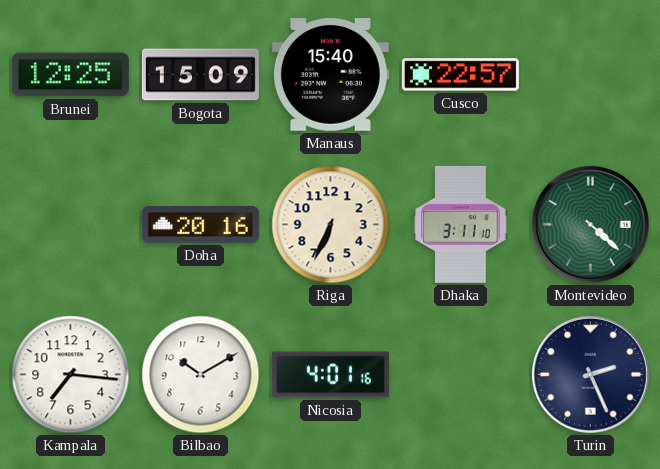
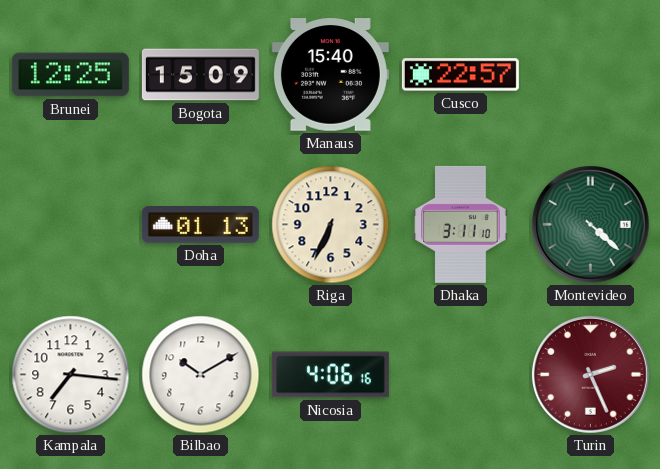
Doha: 20:16 -> 01:13
Nicosia: 4:01 -> 4:06
Turin dial: navy -> burgundy
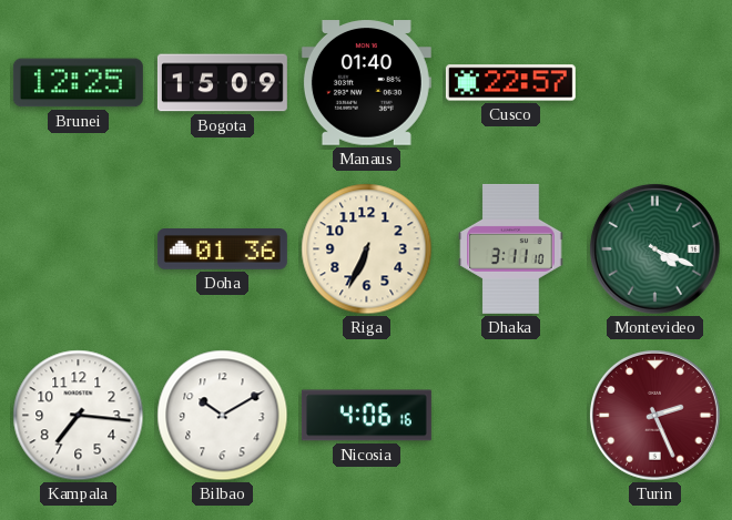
Manaus: 15:40 -> 01:40
Doha: 01:13 -> 01:36
Montevideo: 4:22 -> 4:19
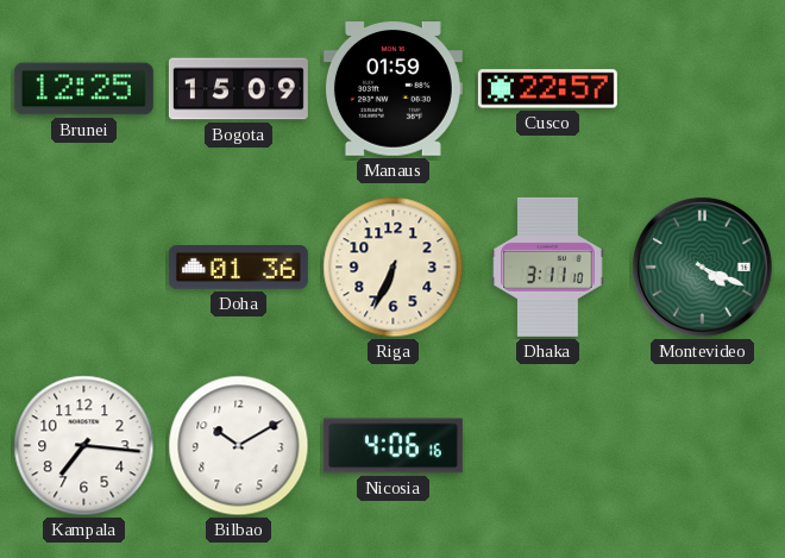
Manaus: 01:40 -> 01:59
Turin: 2:26 -> none
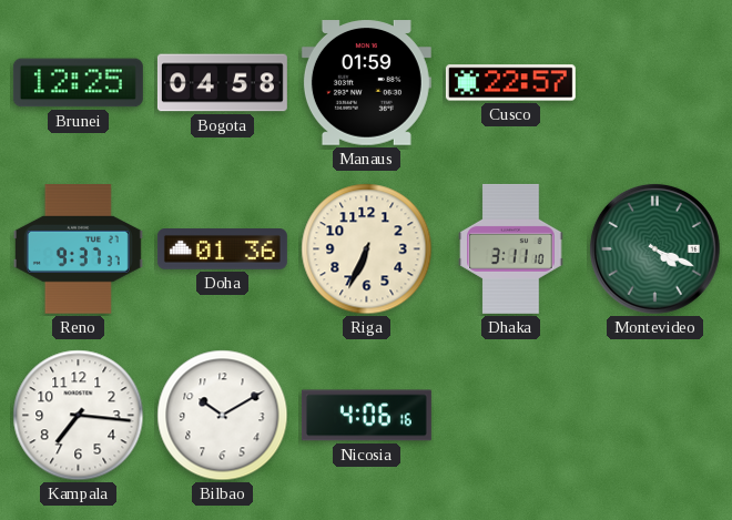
Bogota: 15:09 -> 04:58
Reno: none -> 9:37
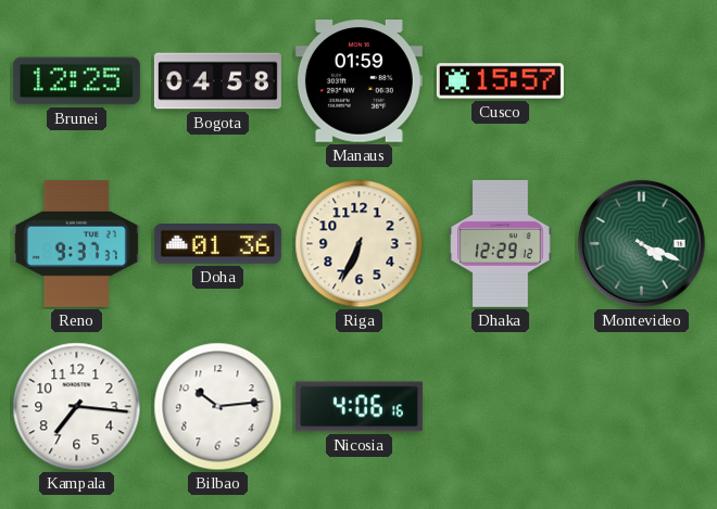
Cusco: 22:57 -> 15:57
Dhaka: 3:11 -> 12:29
Bilbao: 10:10 -> 10:14
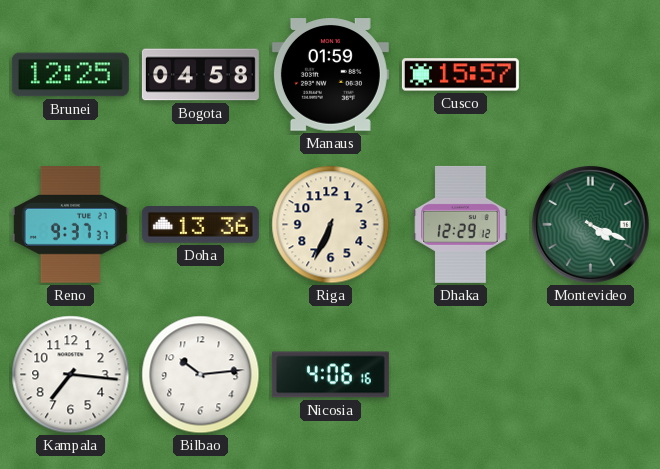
Doha: 01:36 -> 13:36
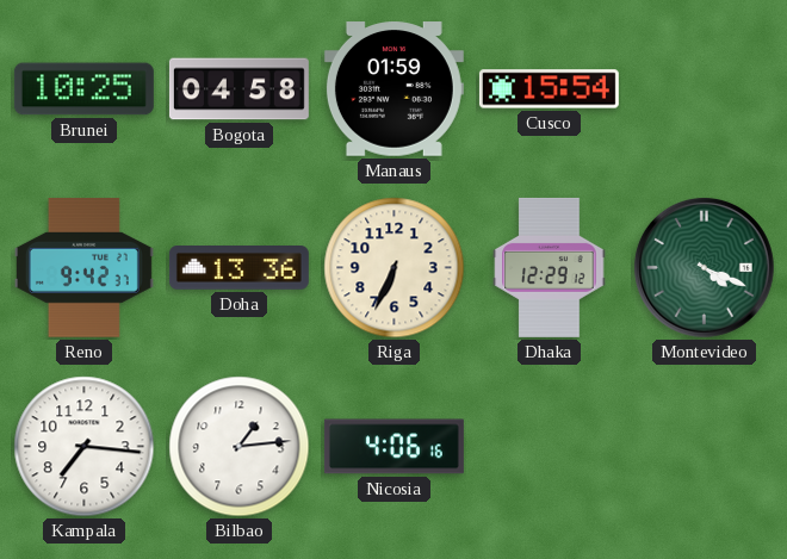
Brunei: 12:25 -> 10:25
Cusco: 15:57 -> 15:54
Reno: 9:37 -> 9:42
Bilbao: 10:14 -> 1:14
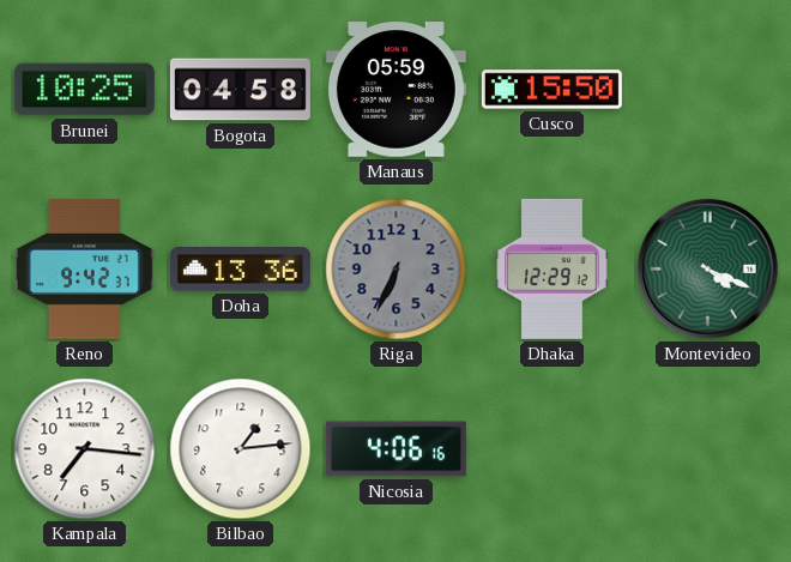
Manaus: 01:59 -> 05:59
Cusco: 15:54 -> 15:50
Riga dial: cream -> grey
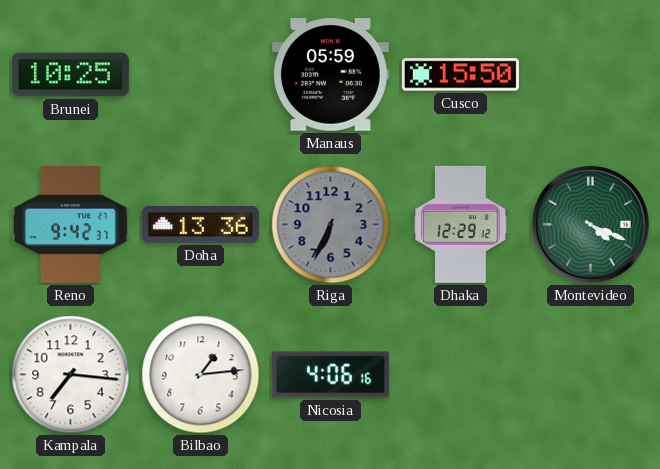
Bogota: 04:58 -> none
